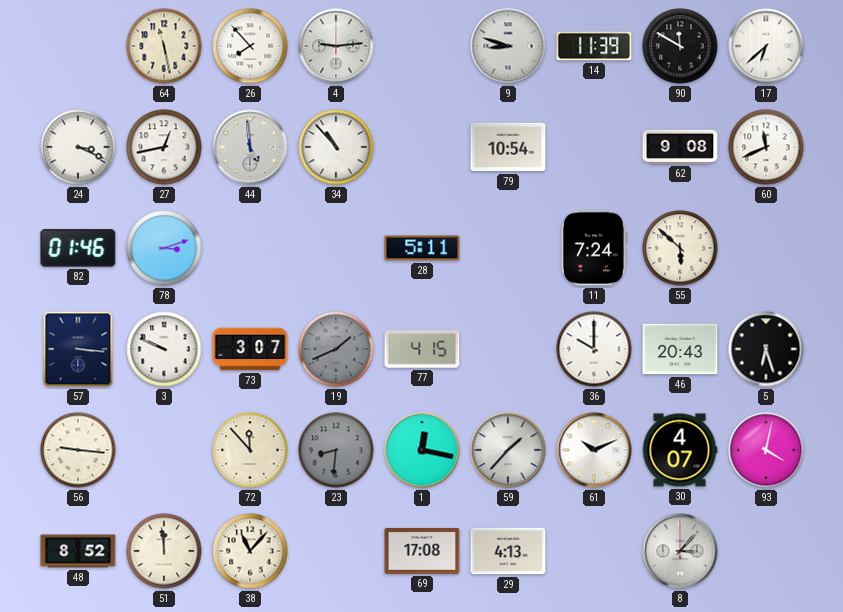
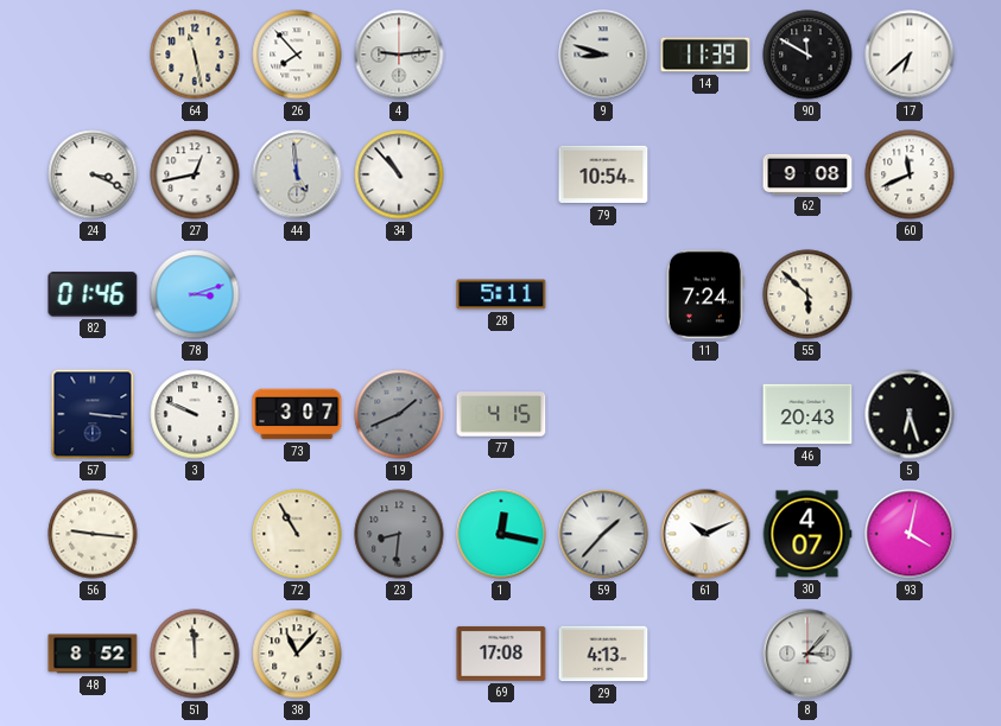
36: 10:00 -> none
72: 11:53 -> 10:55
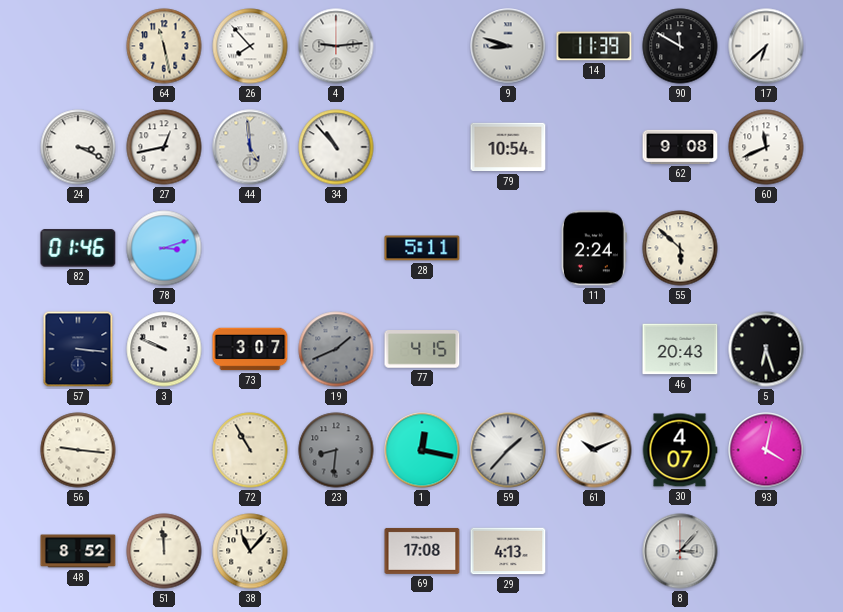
11: 7:24 -> 2:24
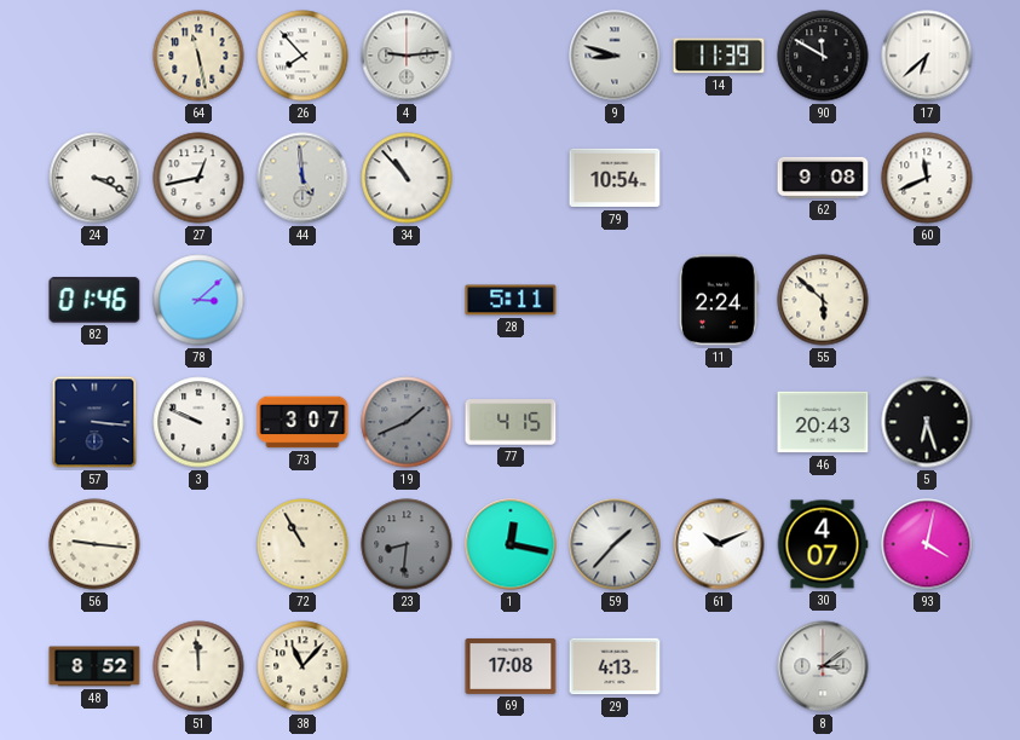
78: 3:12 -> 3:08
8: 3:07 -> 3:09
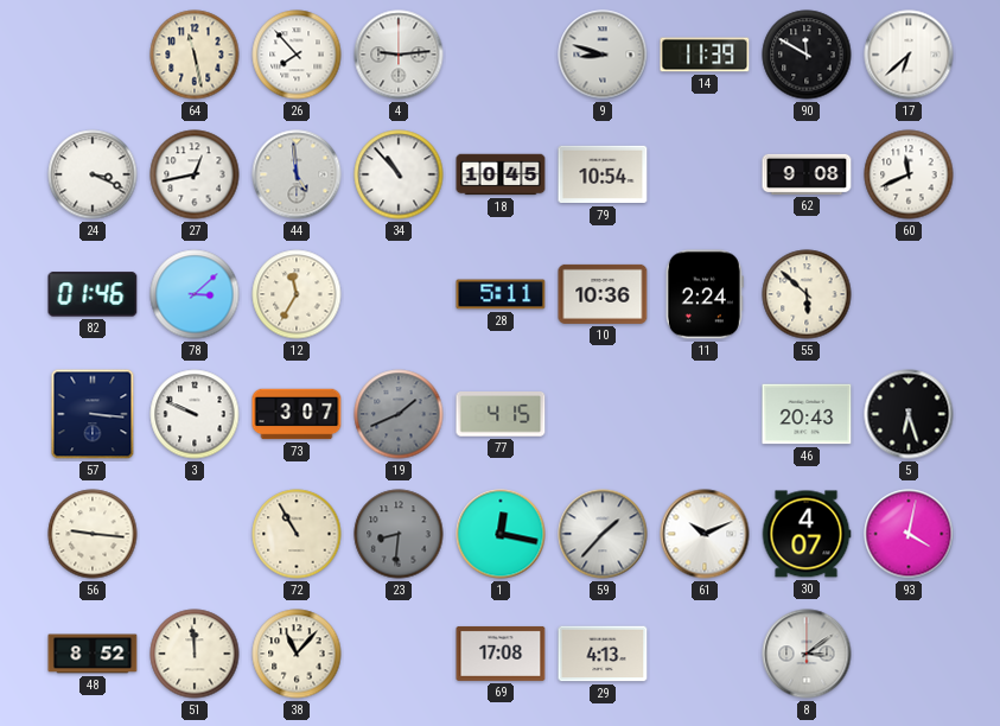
18: none -> 10:45
12: none -> 11:35
10: none -> 10:36
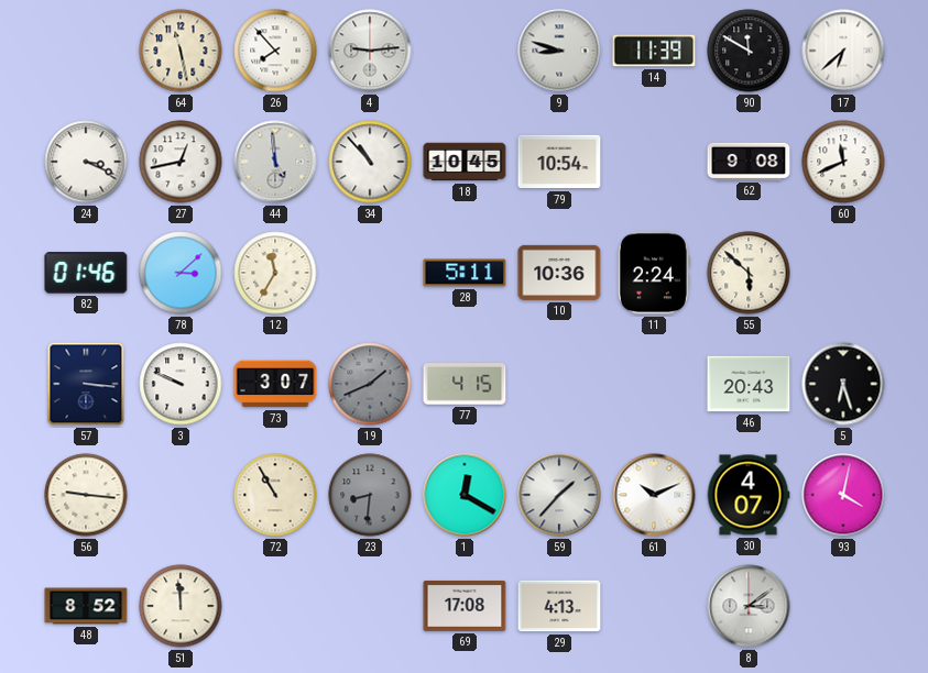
1: 12:17 -> 12:20
38: 11:07 -> none
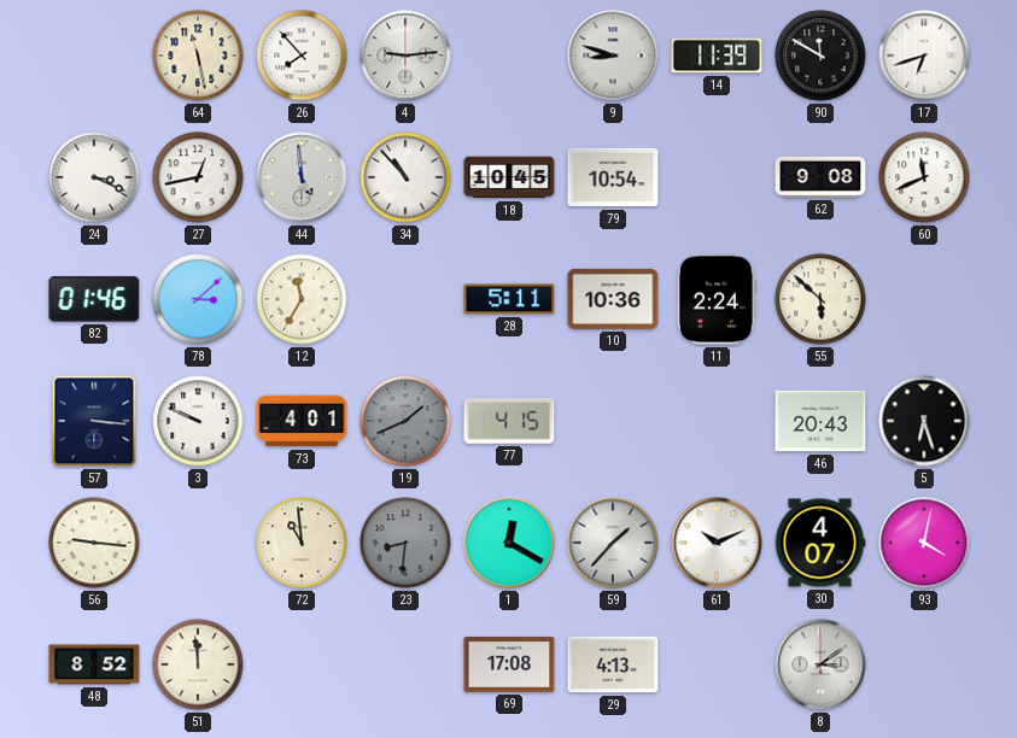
17: 6:38 -> 6:42
73: 3:07 -> 4:01
72: 10:55 -> 10:59
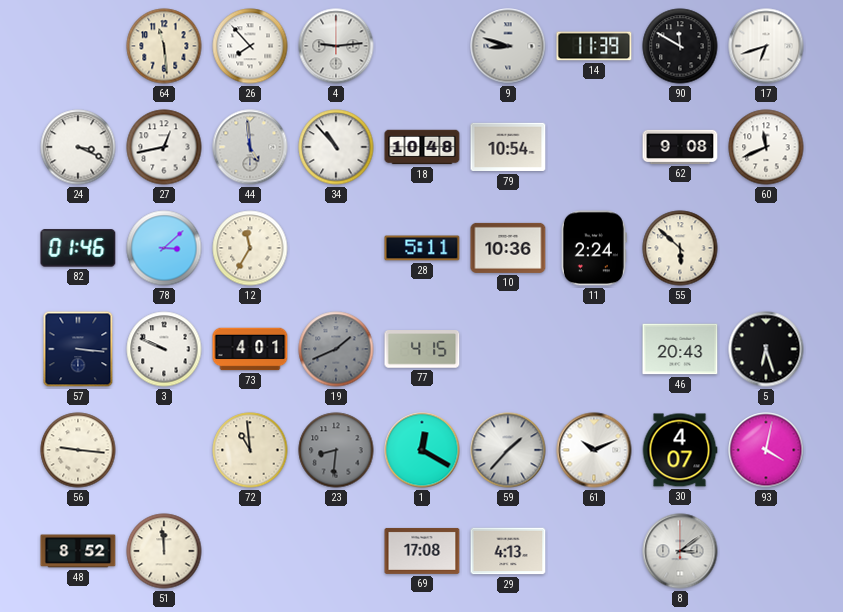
64: 11:28 -> 11:29
18: 10:45 -> 10:48
